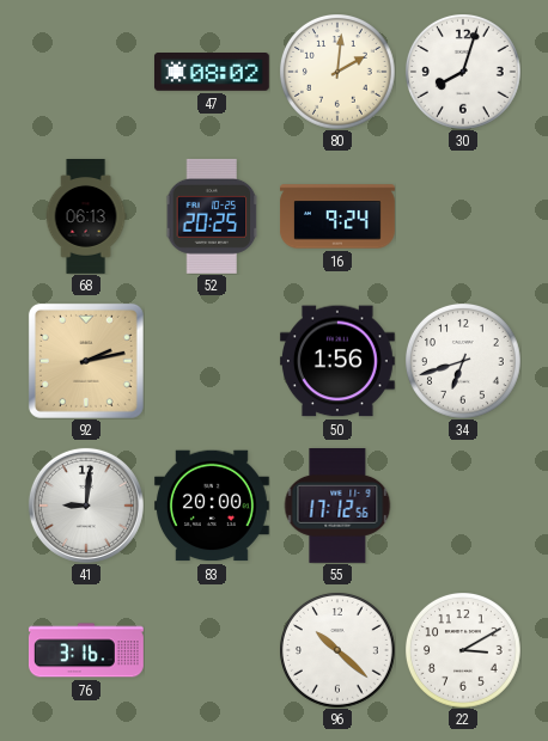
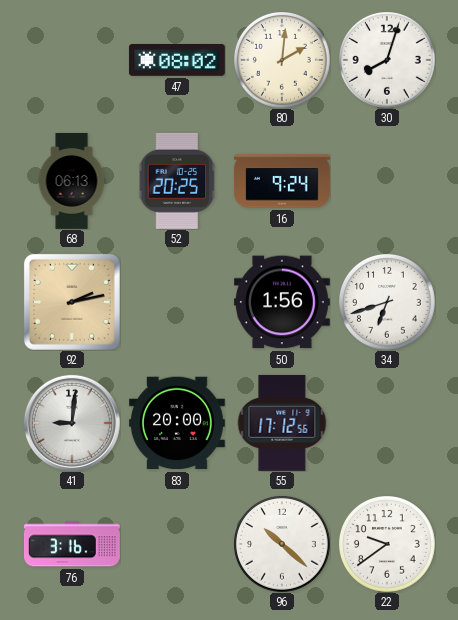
22: 3:10 -> 9:39
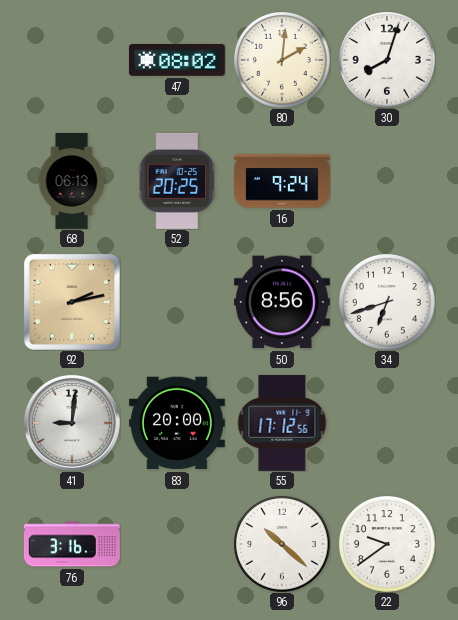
50: 1:56 -> 8:56
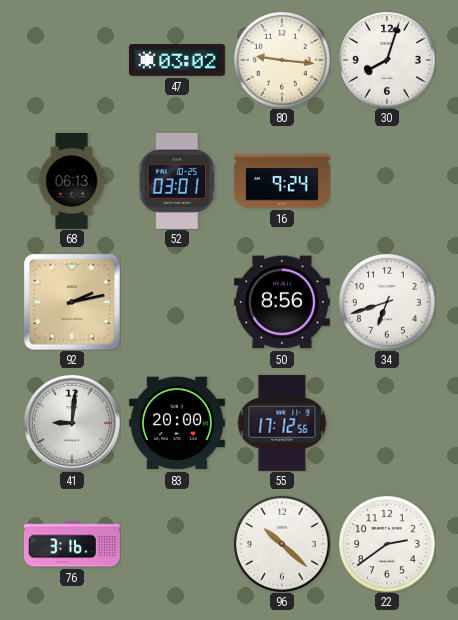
47: 08:02 -> 03:02
80: 2:01 -> 9:16
52: 20:25 -> 03:01
22: 9:39 -> 2:39
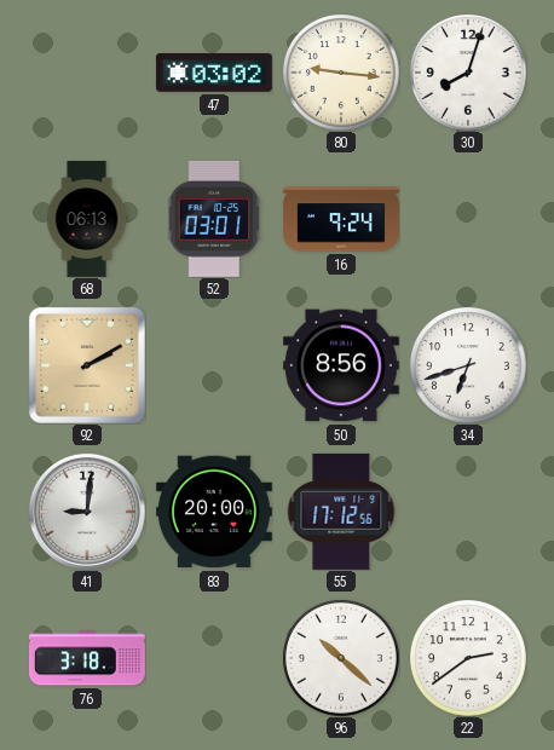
92: 2:13 -> 2:10
76: 3:16 -> 3:18
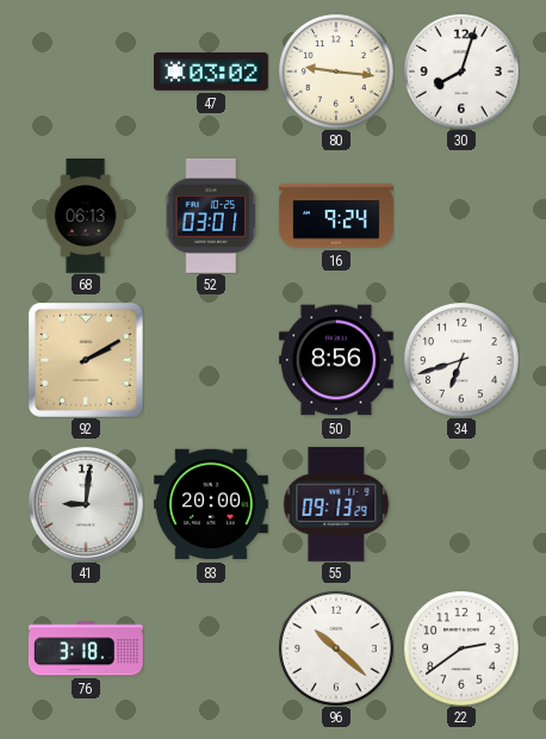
55: 17:12 -> 09:13
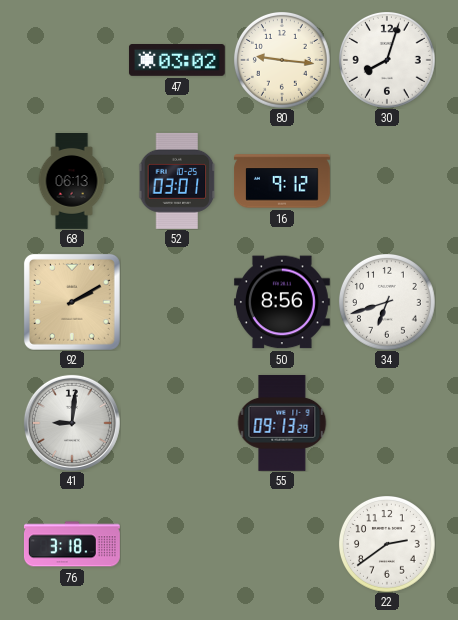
16: 9:24 -> 9:12
83: 20:00 -> none
96: 10:22 -> none
